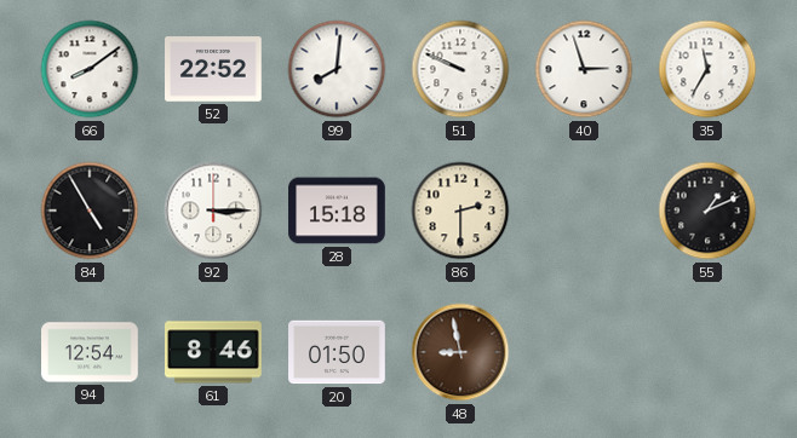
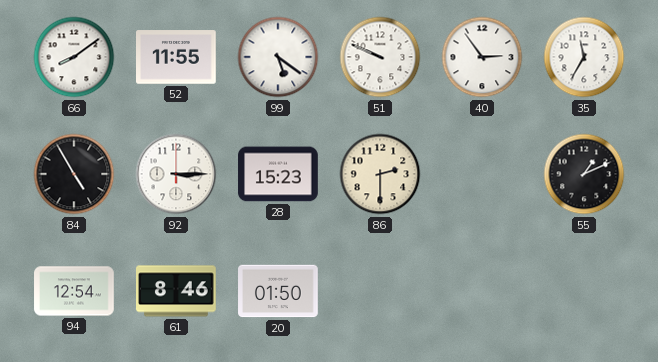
52: 22:52 -> 11:55
99: 8:01 -> 5:21
40: 2:57 -> 2:54
28: 15:18 -> 15:23
48: 8:58 -> none
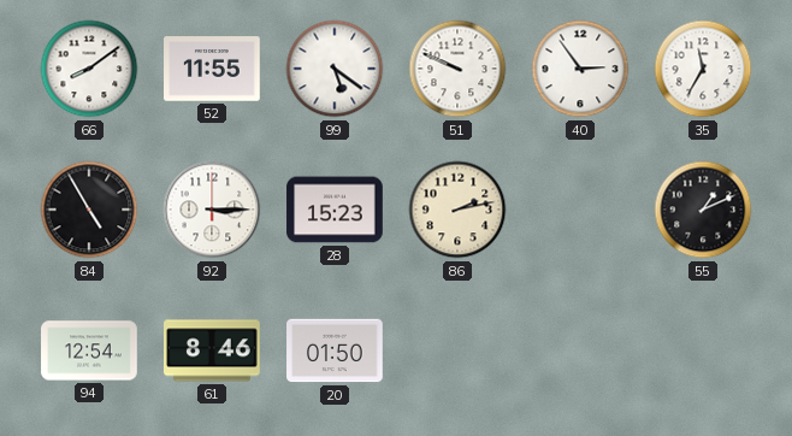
86: 2:30 -> 2:13
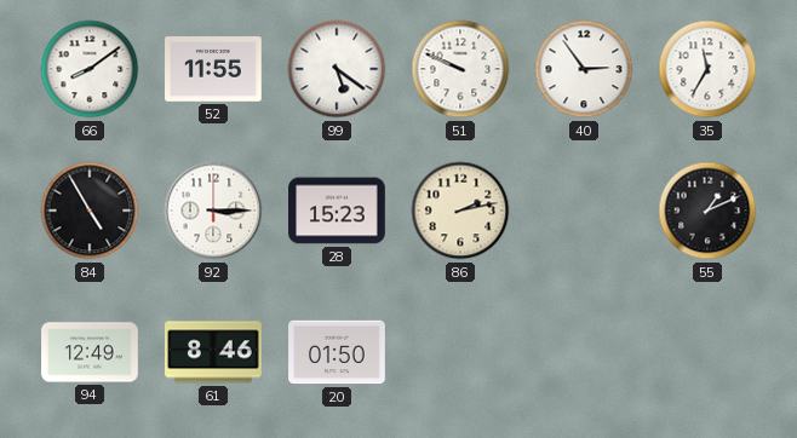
94: 12:54 -> 12:49
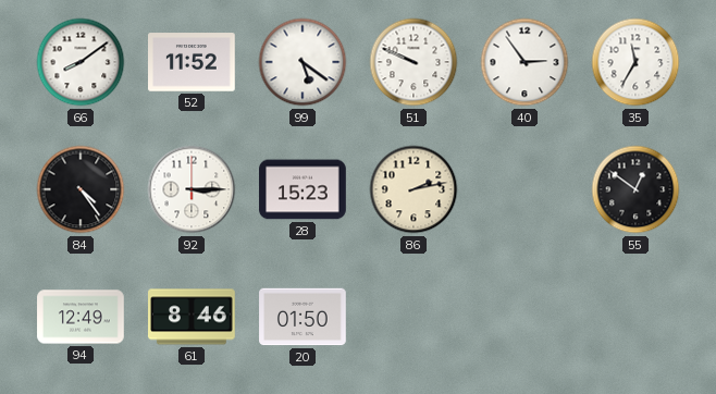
52: 11:55 -> 11:52
84: 4:55 -> 4:24
55: 1:11 -> 12:51
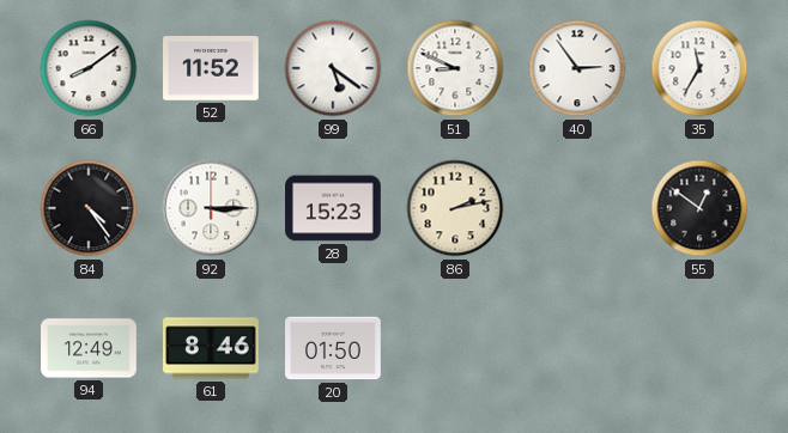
51: 9:49 -> 8:49
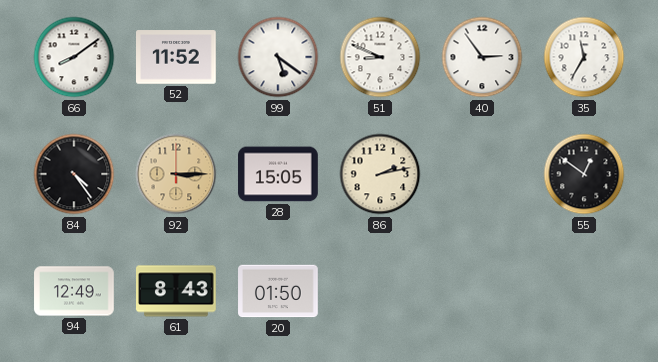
92 dial: white -> champagne
28: 15:23 -> 15:05
61: 8:46 -> 8:43
